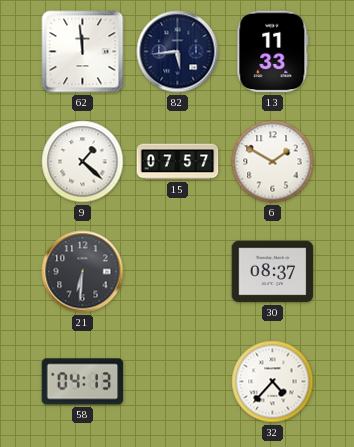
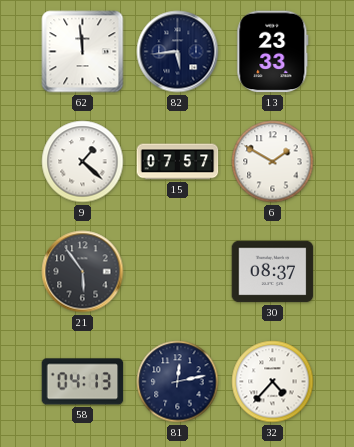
13: 11:33 -> 23:33
21: 6:31 -> 5:54
81: none -> 12:13
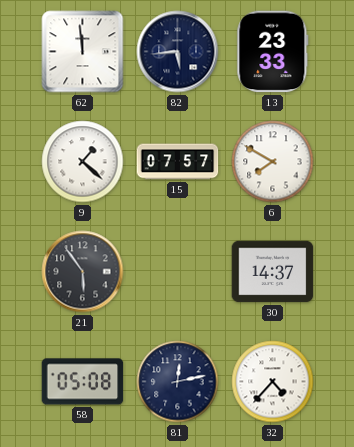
6: 1:50 -> 7:50
30: 08:37 -> 14:37
58: 04:13 -> 05:08
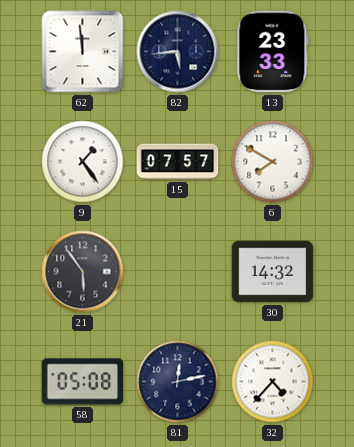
9: 1:22 -> 1:24
30: 14:37 -> 14:32
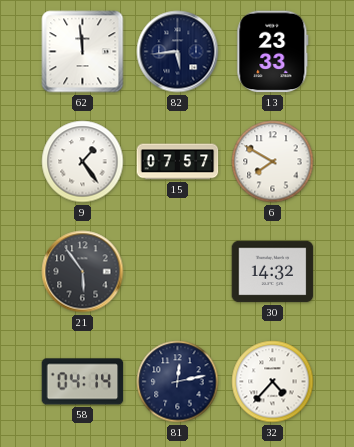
58: 05:08 -> 04:14
